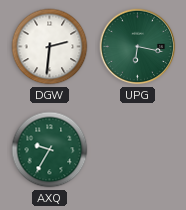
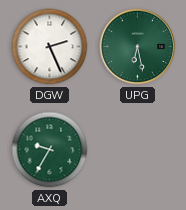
DGW: 2:31 -> 2:26
UPG: 6:17 -> 6:28
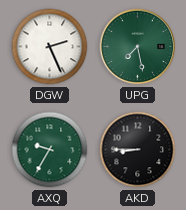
UPG: 6:28 -> 7:28
AKD: none -> 8:45
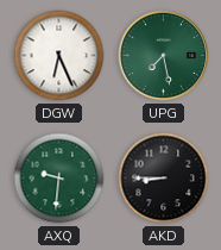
DGW: 2:26 -> 6:26
AXQ: 9:35 -> 9:31
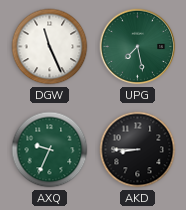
DGW: 6:26 -> 11:26
AXQ: 9:31 -> 9:34
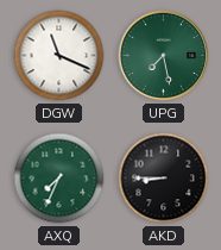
DGW: 11:26 -> 11:19
AXQ: 9:34 -> 7:34
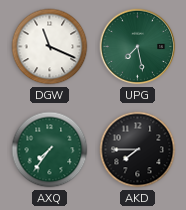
AXQ: 7:34 -> 7:36
AKD: 8:45 -> 7:45
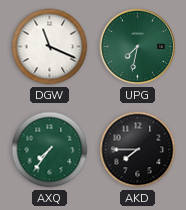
UPG: 7:28 -> 7:32
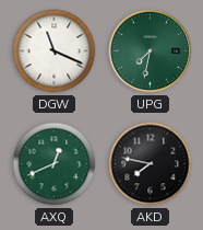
AXQ: 7:36 -> 12:41
AKD: 7:45 -> 7:47
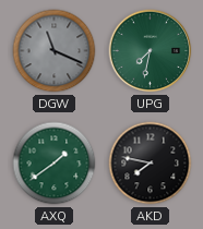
DGW dial: white -> grey
AXQ: 12:41 -> 1:39
